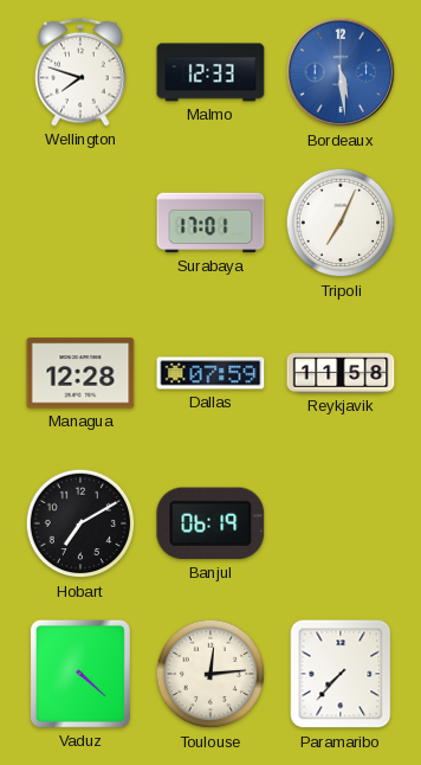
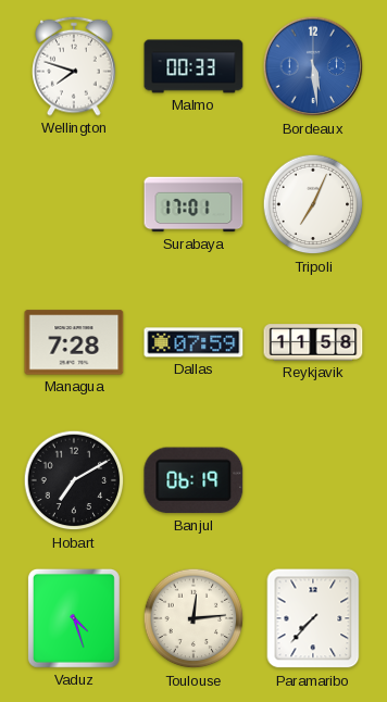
Malmo: 12:33 -> 00:33
Managua: 12:28 -> 7:28
Vaduz: 4:22 -> 4:27
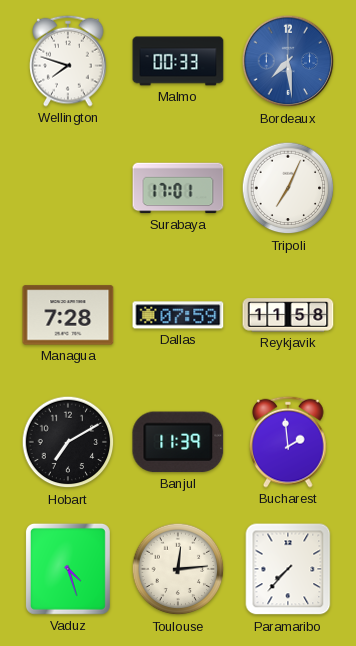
Bordeaux: 5:29 -> 7:29
Banjul: 06:19 -> 11:39
Bucharest: none -> 1:59
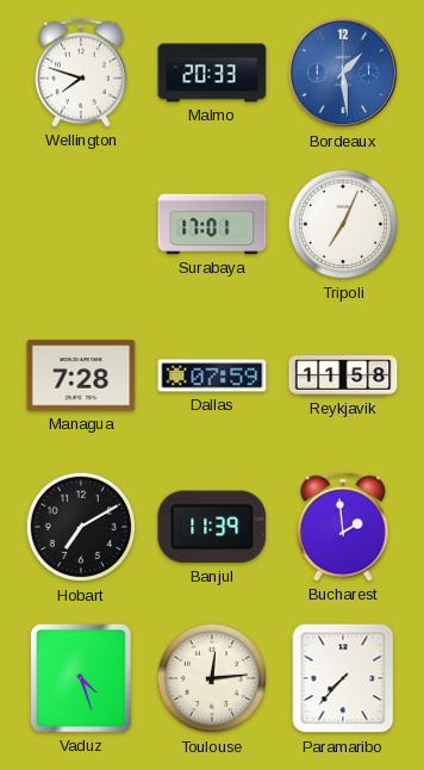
Malmo: 00:33 -> 20:33
Bordeaux: 7:29 -> 1:29
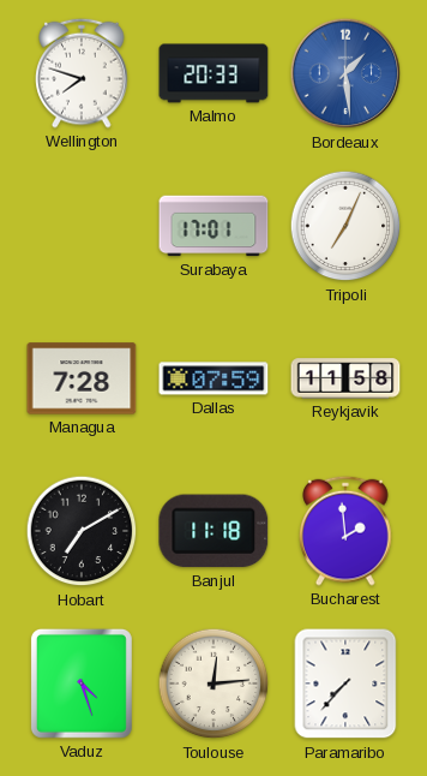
Banjul: 11:39 -> 11:18
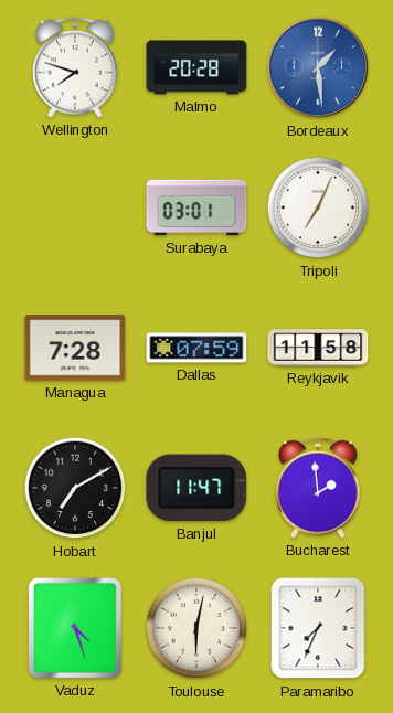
Malmo: 20:33 -> 20:28
Surabaya: 17:01 -> 03:01
Banjul: 11:18 -> 11:47
Toulouse: 12:14 -> 6:02
Paramaribo: 7:37 -> 7:34
